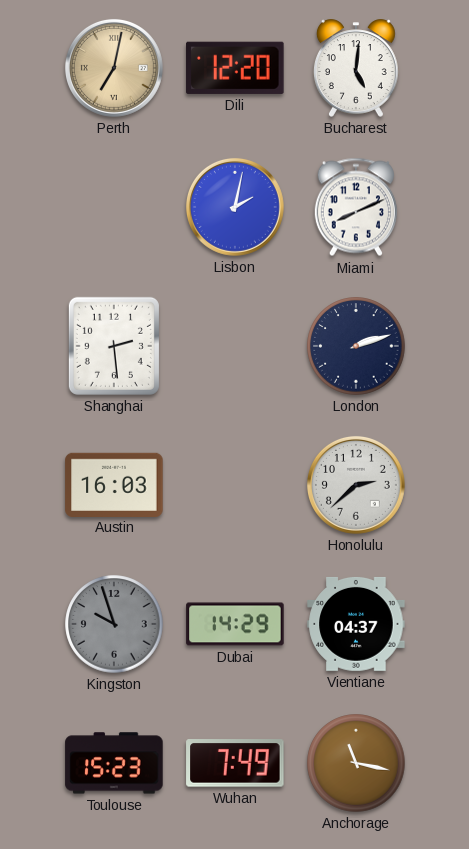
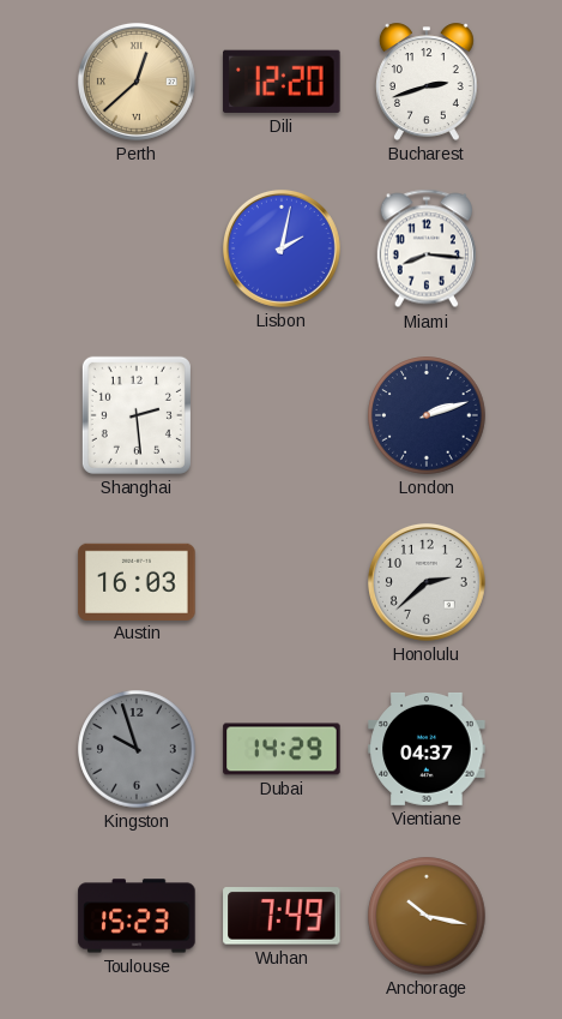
Perth: 7:02 -> 12:38
Bucharest: 5:01 -> 2:42
Miami: 8:11 -> 8:16
Anchorage: 11:17 -> 10:17
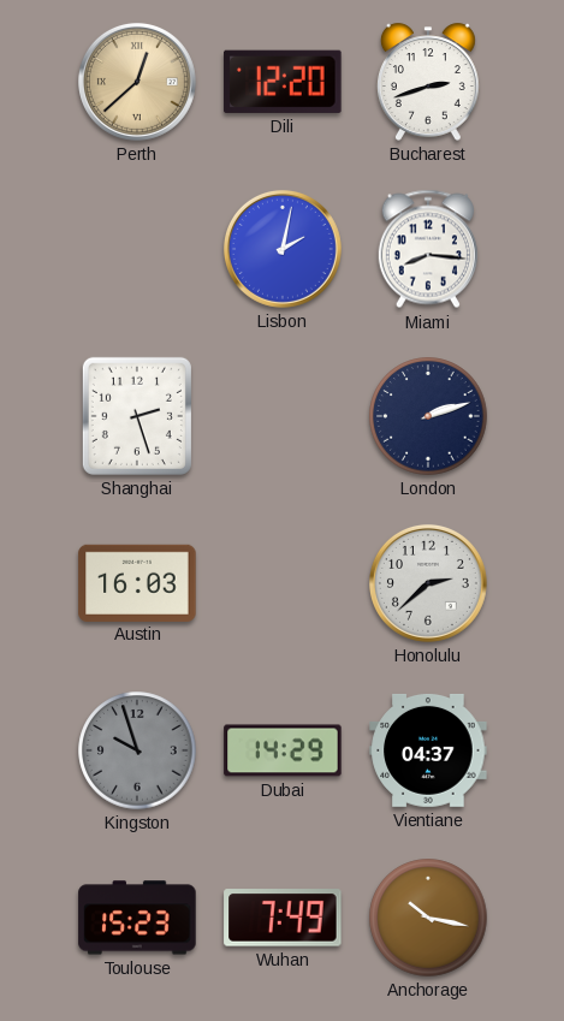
Shanghai: 2:29 -> 2:27
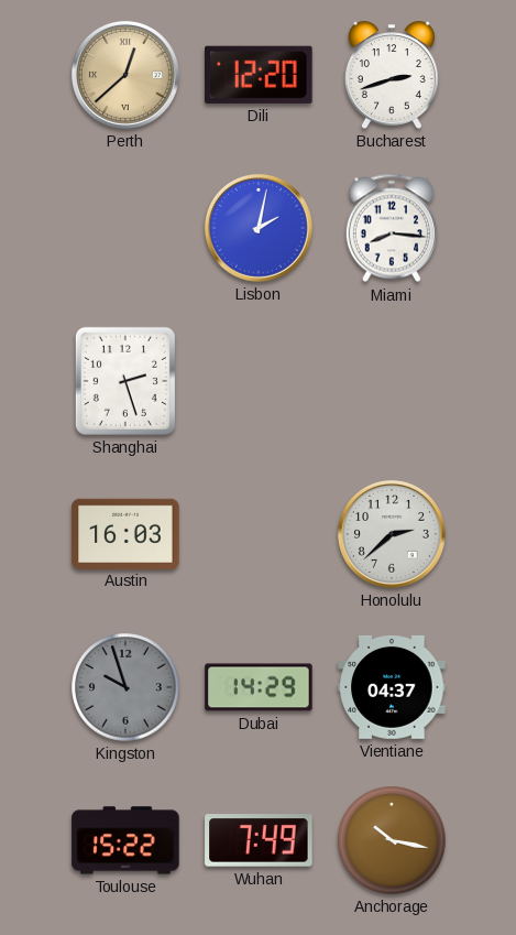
London: 2:12 -> none
Toulouse: 15:23 -> 15:22
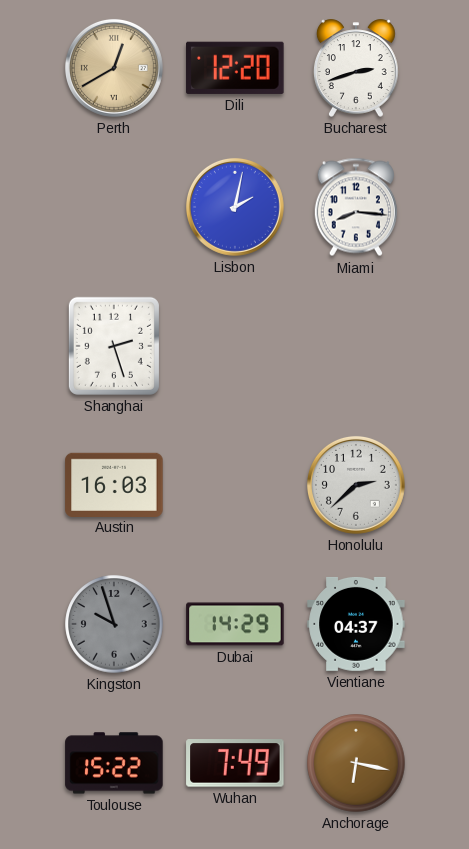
Perth: 12:38 -> 12:40
Anchorage: 10:17 -> 6:17
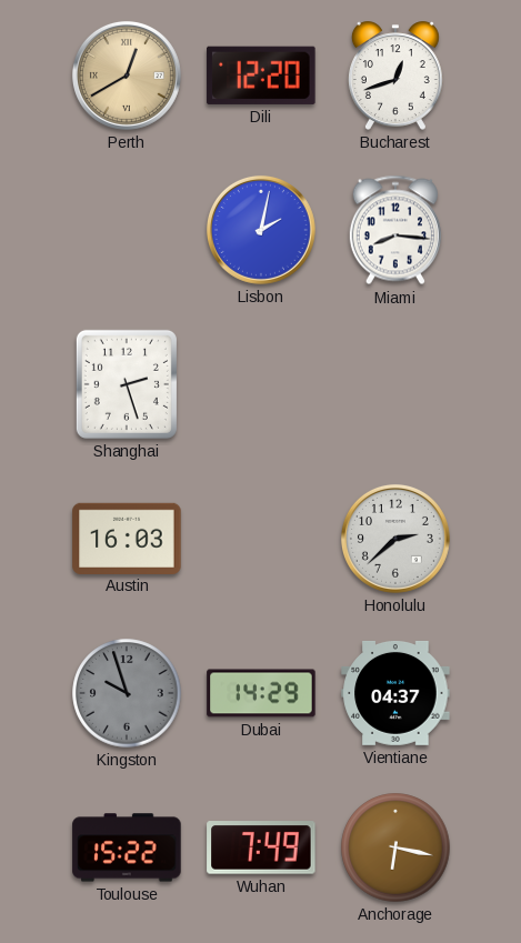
Bucharest: 2:42 -> 12:42
